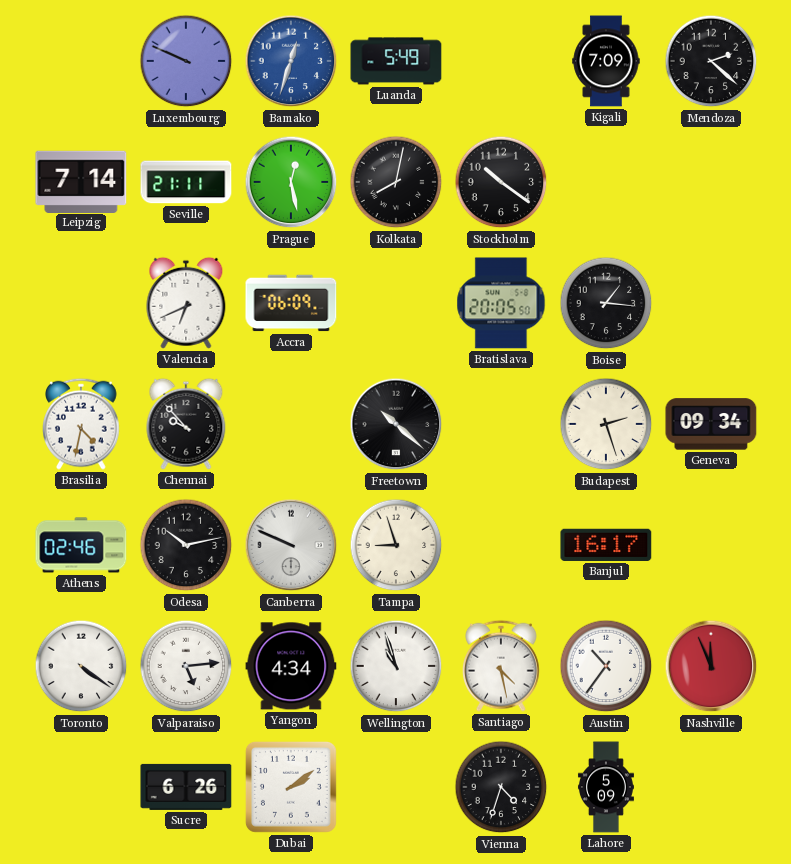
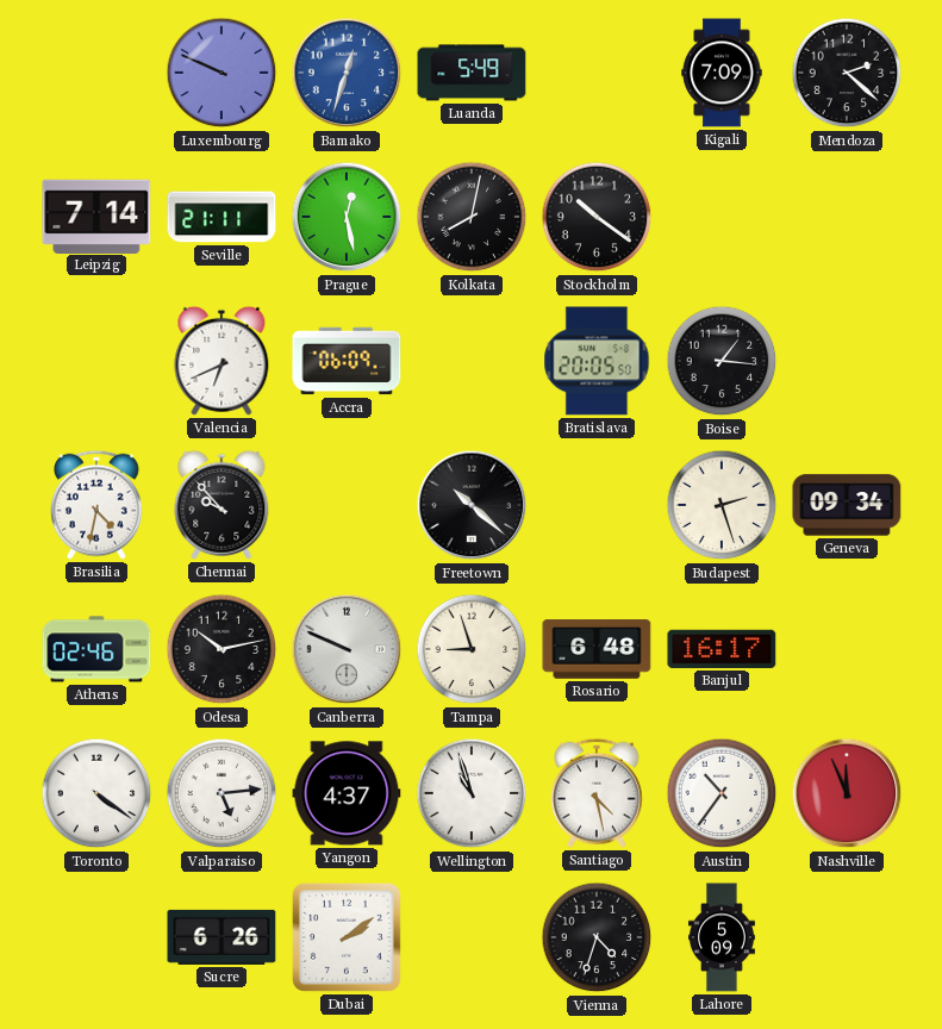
Rosario: none -> 6:48
Yangon: 4:34 -> 4:37
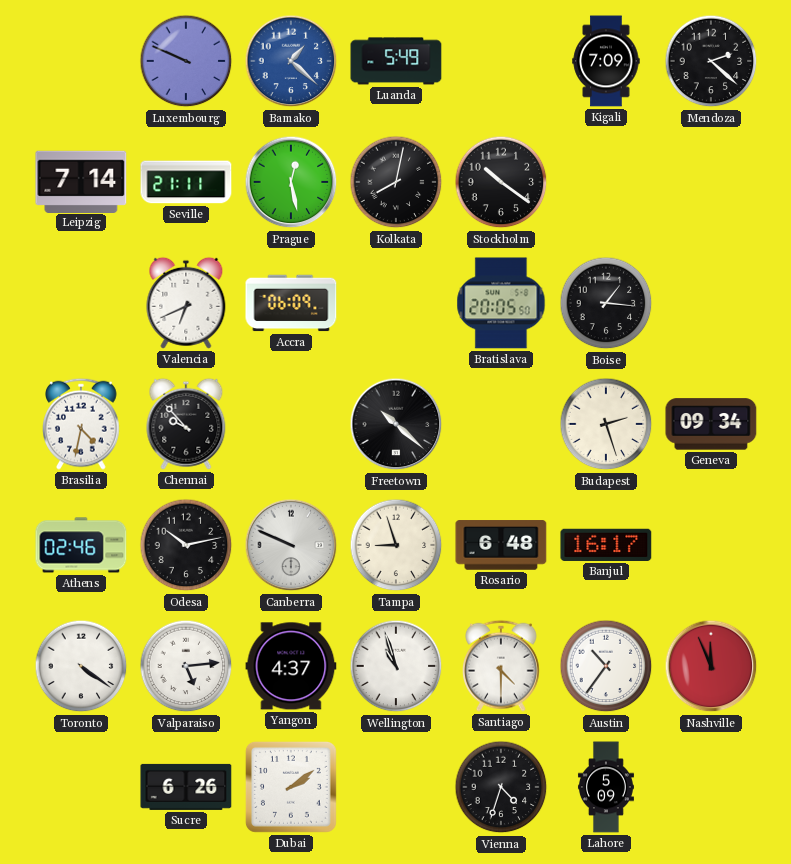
Bamako: 12:33 -> 1:22
Santiago: 4:28 -> 4:30
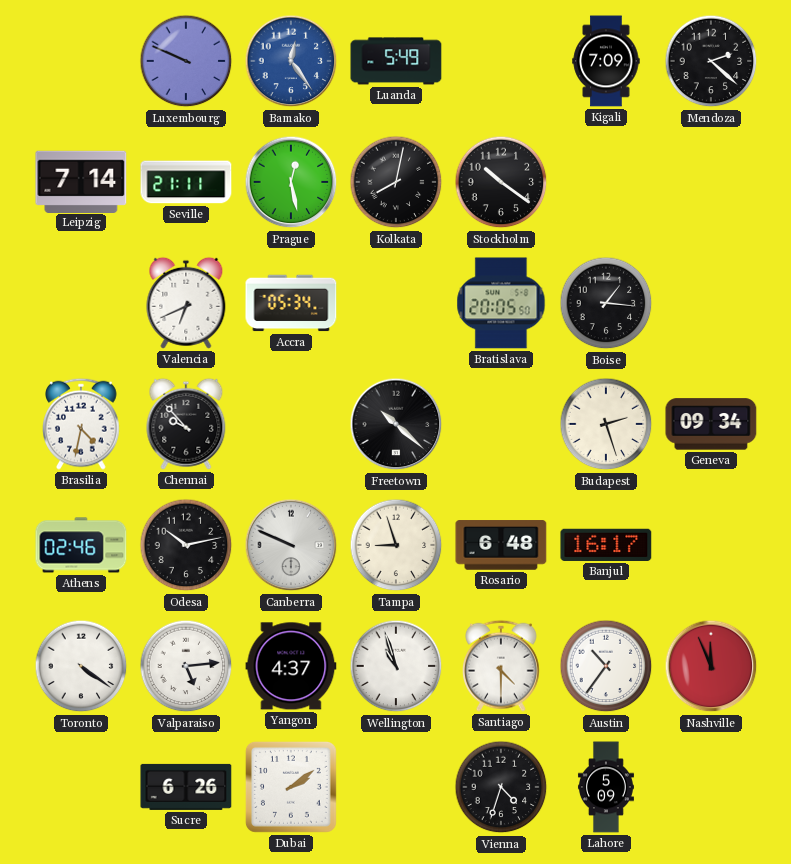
Bamako: 1:22 -> 12:24
Accra: 06:09 -> 05:34
